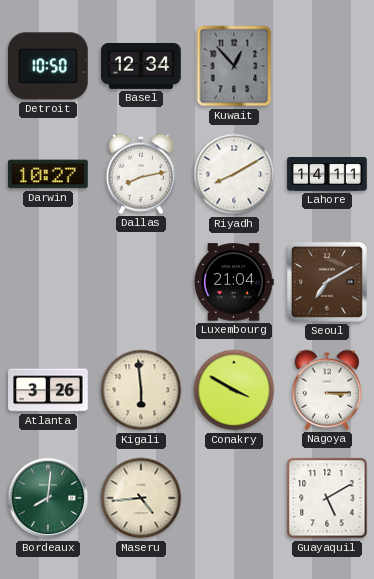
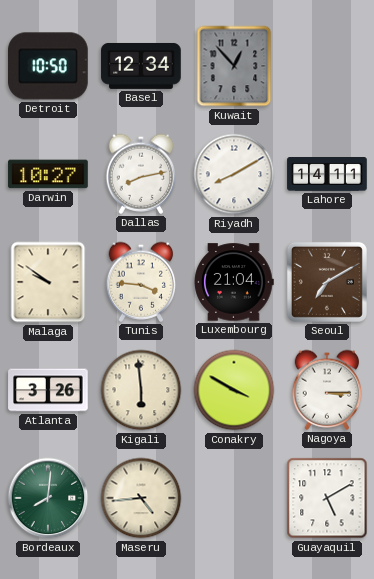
Malaga: none -> 9:51
Tunis: none -> 3:46
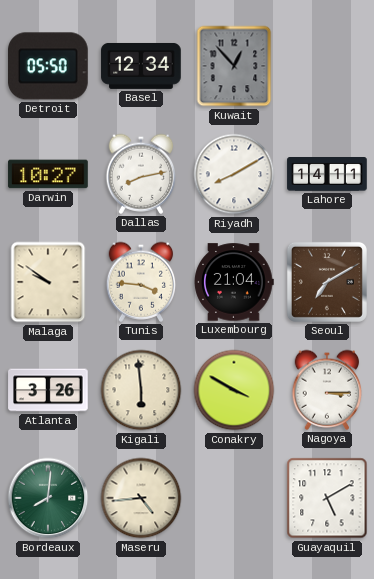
Detroit: 10:50 -> 05:50
